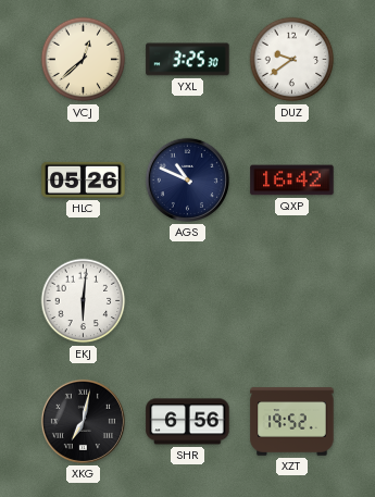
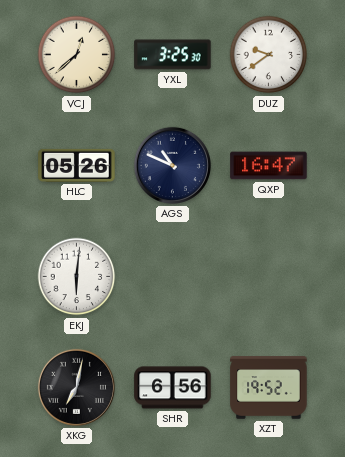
QXP: 16:42 -> 16:47
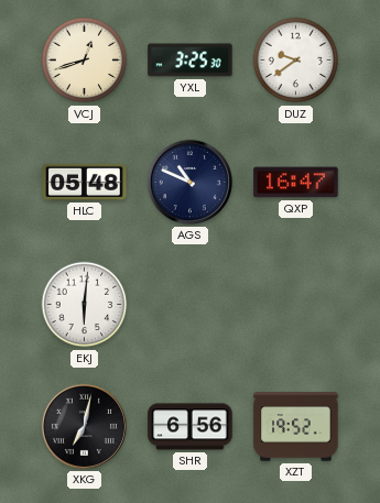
VCJ: 12:38 -> 12:42
HLC: 05:26 -> 05:48
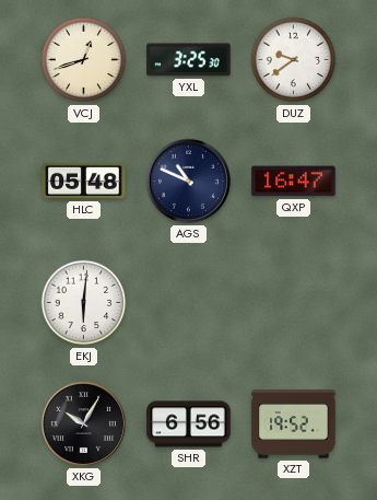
XKG: 7:02 -> 10:05
